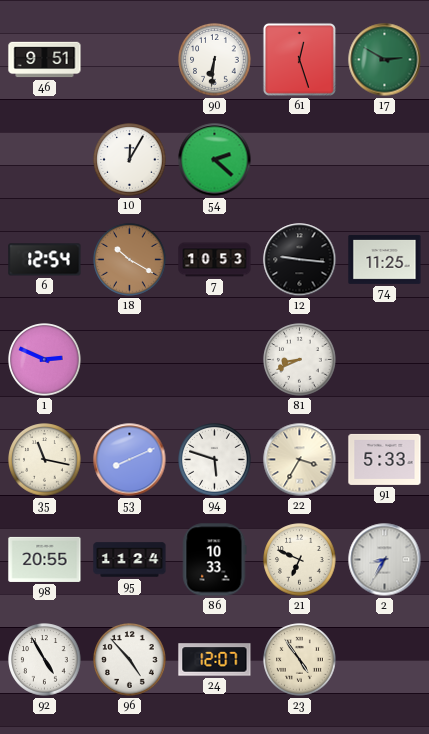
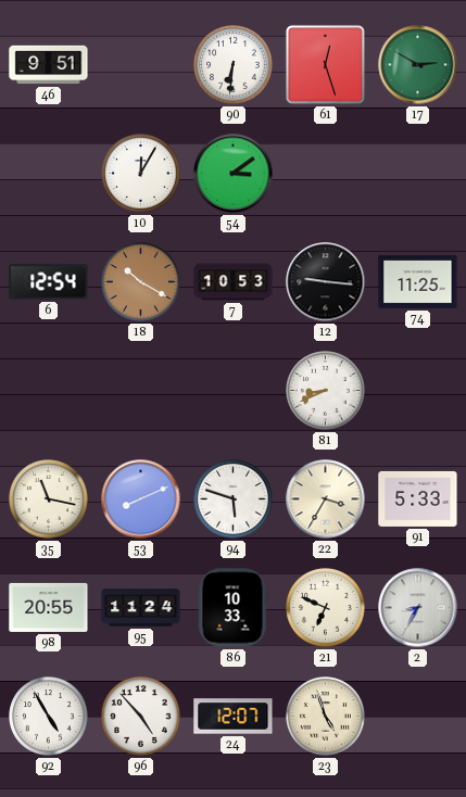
54: 2:22 -> 3:09
1: 2:49 -> none
23: 4:54 -> 4:57
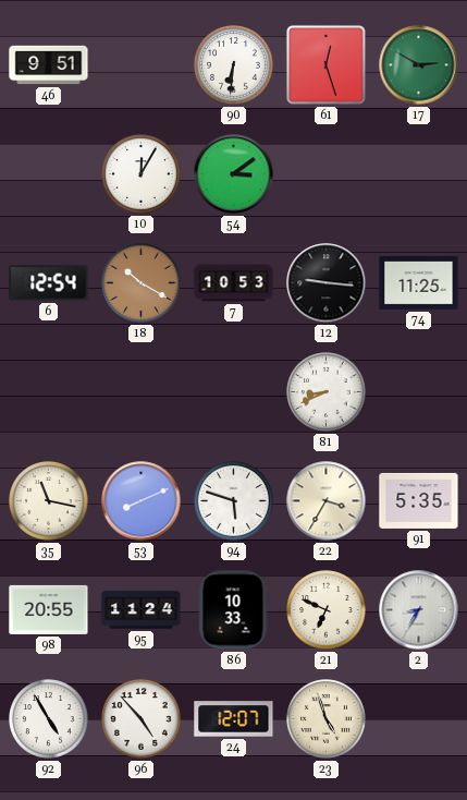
91: 5:33 -> 5:35
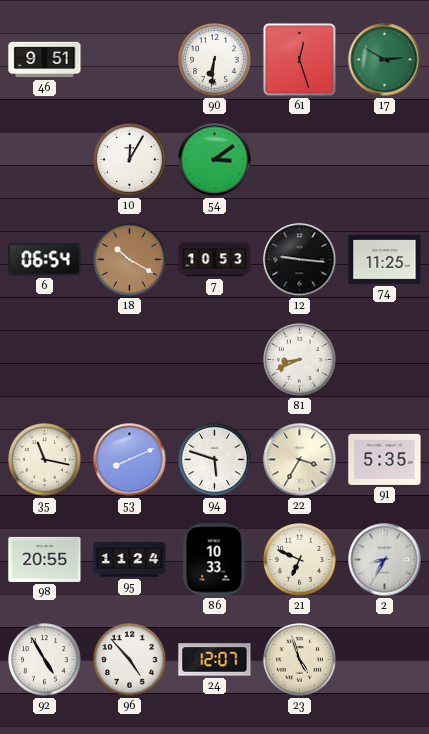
6: 12:54 -> 06:54
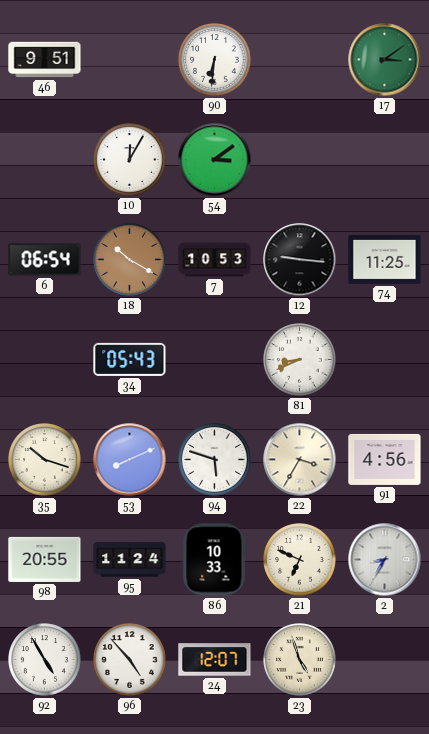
61: 12:27 -> none
17: 2:50 -> 3:09
34: none -> 05:43
35: 11:17 -> 10:18
91: 5:35 -> 4:56
